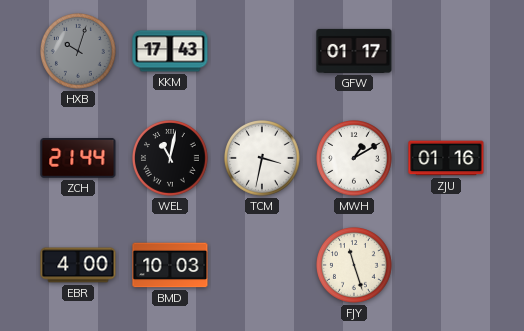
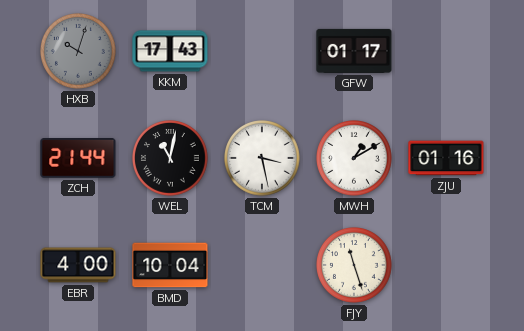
TCM: 3:32 -> 3:28
BMD: 10:03 -> 10:04
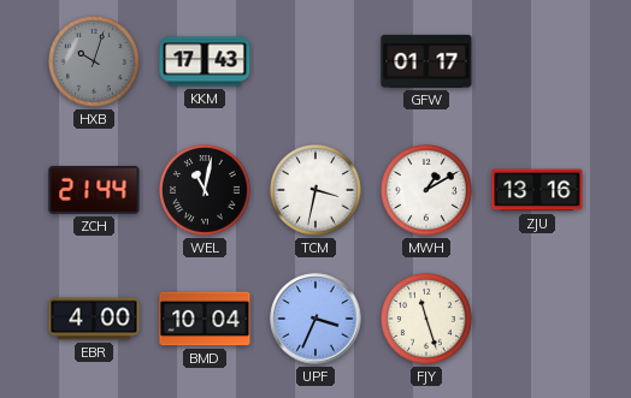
TCM: 3:28 -> 3:32
ZJU: 01:16 -> 13:16
UPF: none -> 3:34
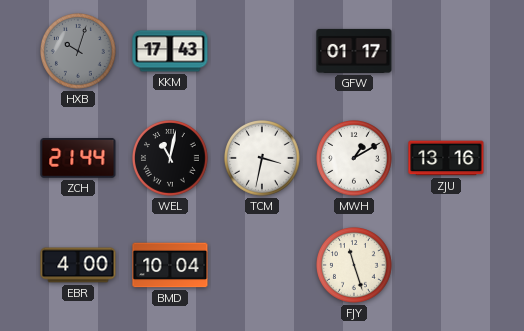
UPF: 3:34 -> none
